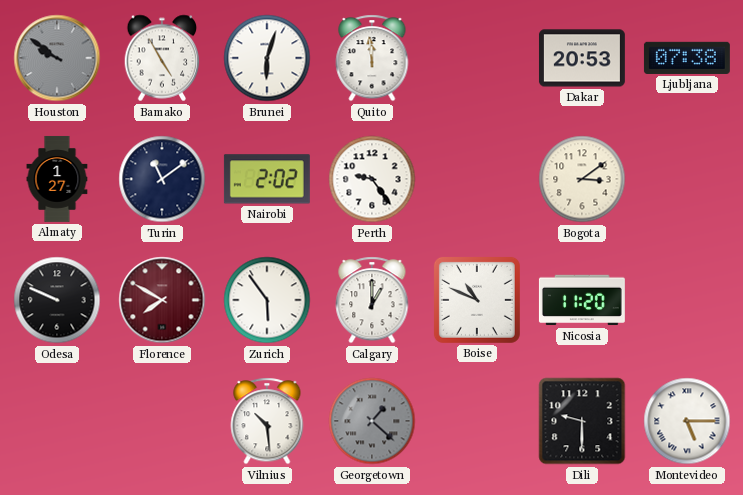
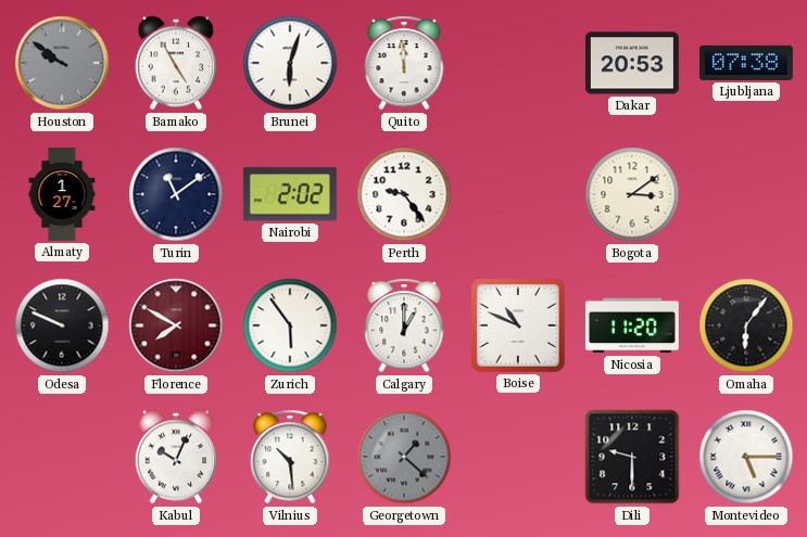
Omaha: none -> 6:06
Kabul: none -> 10:04
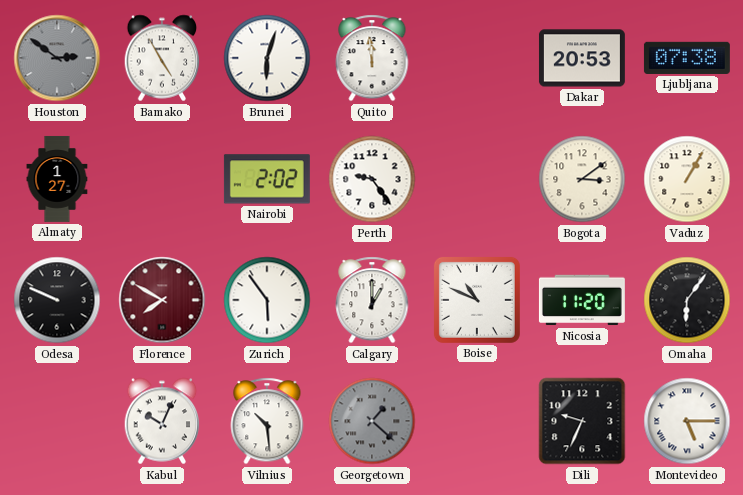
Houston: 9:51 -> 2:51
Turin: 11:09 -> none
Vaduz: none -> 1:05
Dili: 9:30 -> 9:34
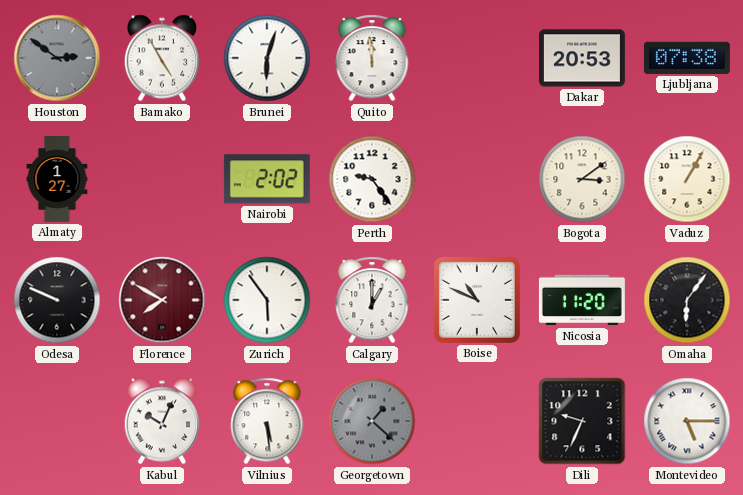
Vilnius: 10:29 -> 5:29
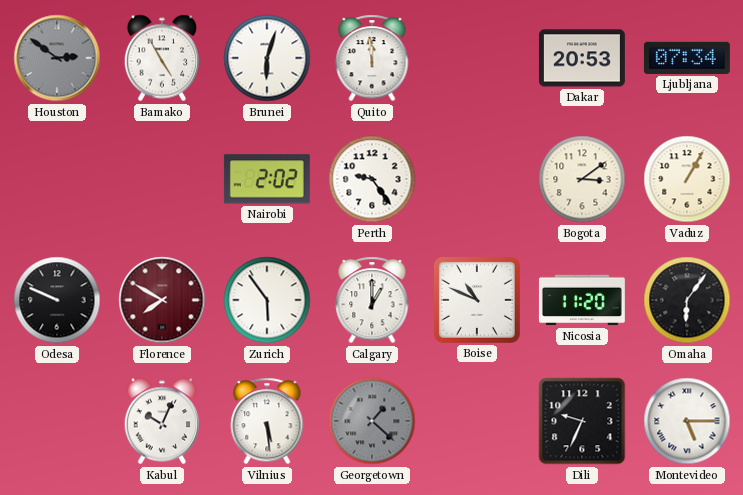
Ljubljana: 07:38 -> 07:34
Almaty: 1:27 -> none
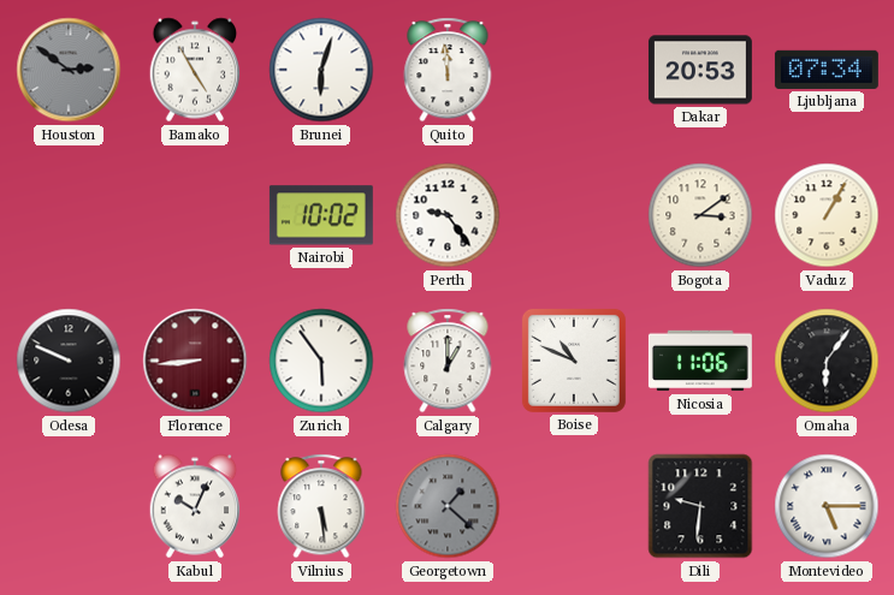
Nairobi: 2:02 -> 10:02
Florence: 7:50 -> 8:44
Nicosia: 11:20 -> 11:06
Dili: 9:34 -> 9:31
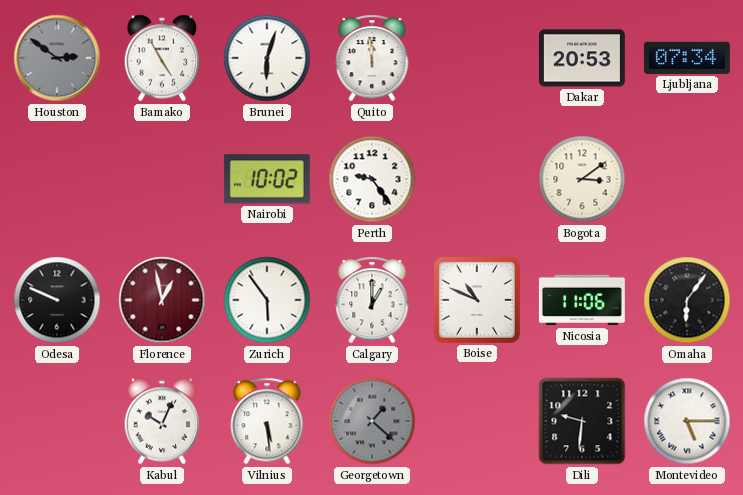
Vaduz: 1:05 -> none
Florence: 8:44 -> 12:58
